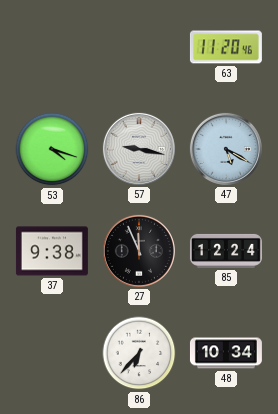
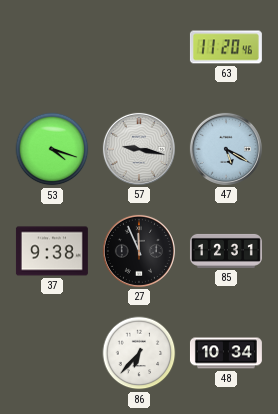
85: 12:24 -> 12:31
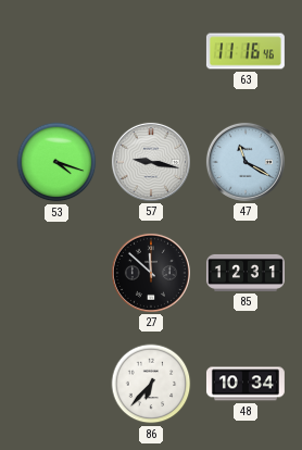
63: 11:20 -> 11:16
47: 5:20 -> 11:20
37: 9:38 -> none
27: 11:56 -> 11:52
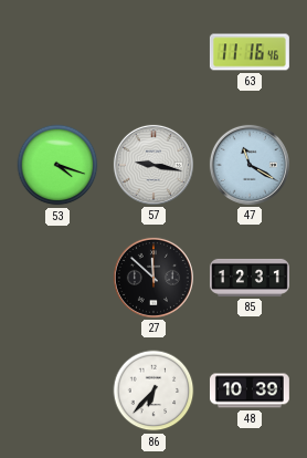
48: 10:34 -> 10:39
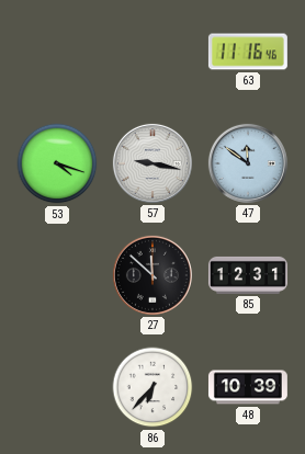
47: 11:20 -> 11:51
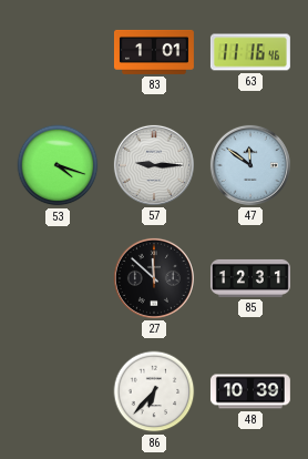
83: none -> 1:01
57: 9:17 -> 9:15
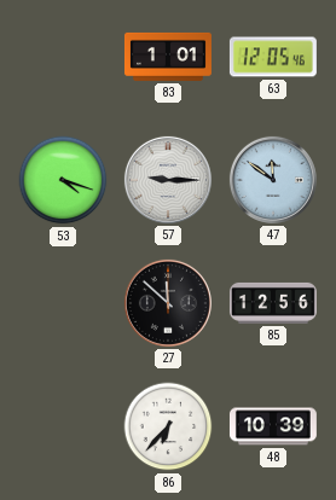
63: 11:16 -> 12:05
85: 12:31 -> 12:56
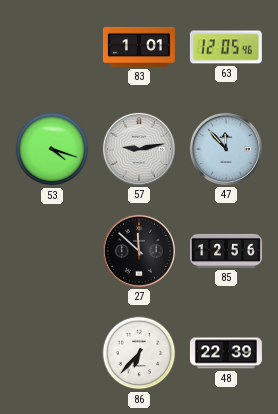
57: 9:15 -> 9:13
47: 11:51 -> 11:53
48: 10:39 -> 22:39
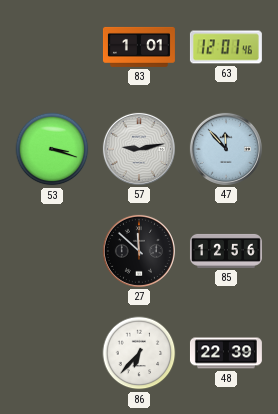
63: 12:05 -> 12:01
53: 4:18 -> 3:18
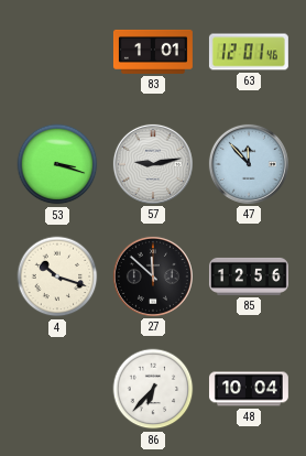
4: none -> 10:18
48: 22:39 -> 10:04
